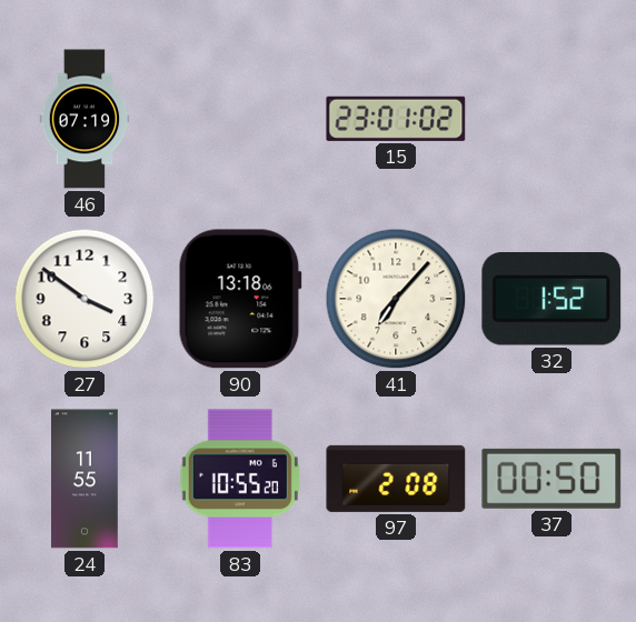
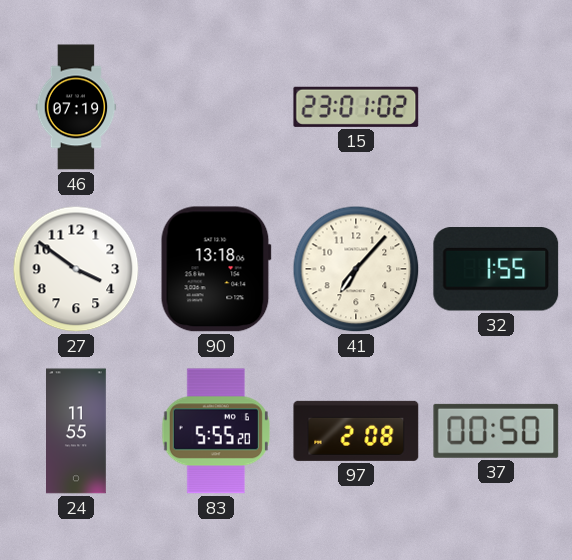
32: 1:52 -> 1:55
83: 10:55 -> 5:55
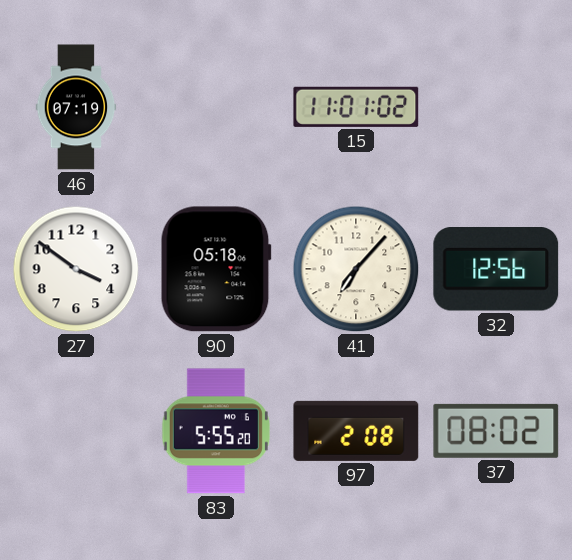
15: 23:01 -> 11:01
90: 13:18 -> 05:18
32: 1:55 -> 12:56
24: 11:55 -> none
37: 00:50 -> 08:02
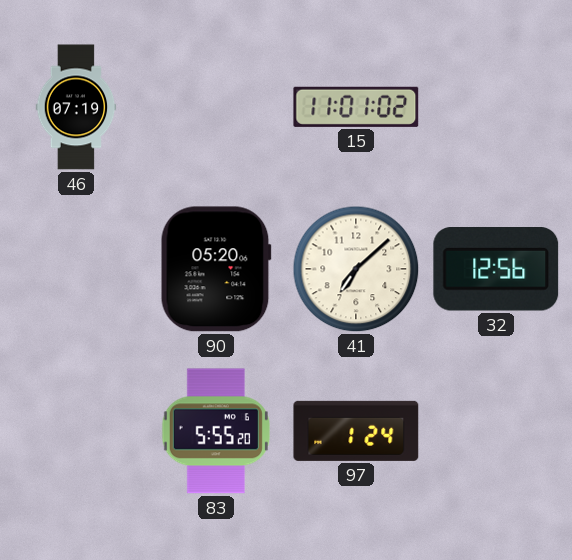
27: 3:51 -> none
90: 05:18 -> 05:20
41: 7:07 -> 7:08
97: 2:08 -> 1:24
37: 08:02 -> none
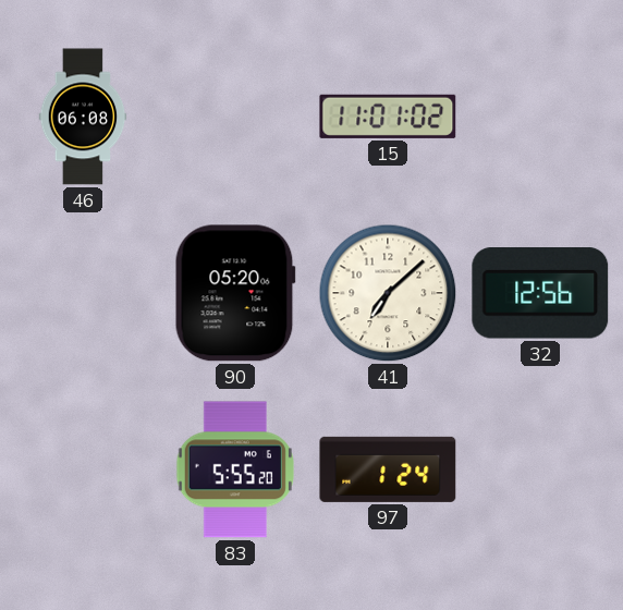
46: 07:19 -> 06:08
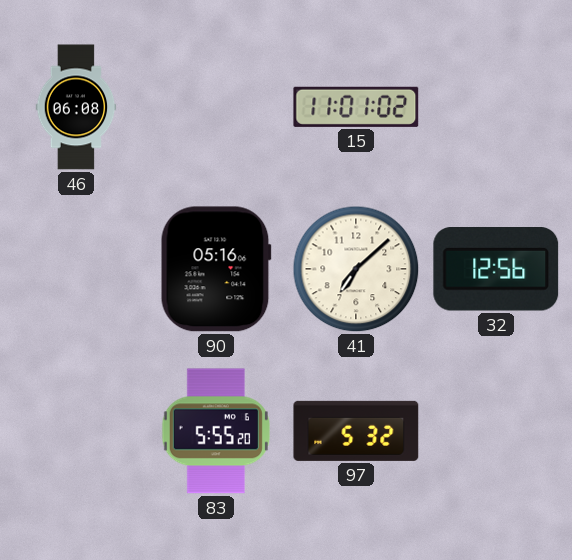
90: 05:20 -> 05:16
97: 1:24 -> 5:32
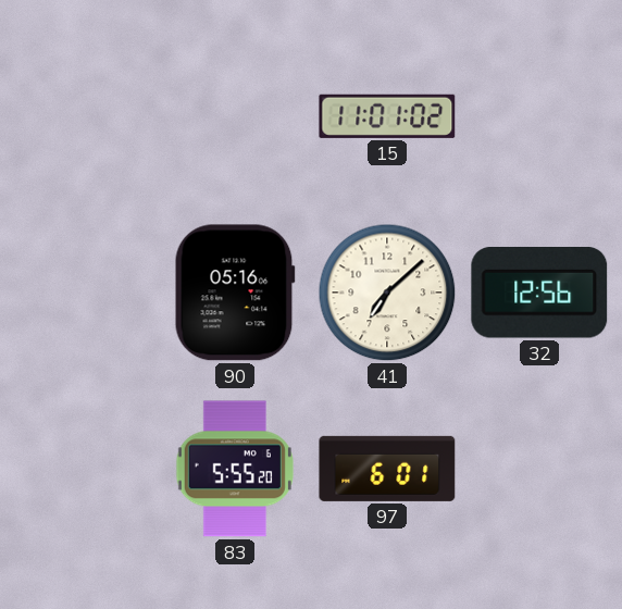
46: 06:08 -> none
97: 5:32 -> 6:01
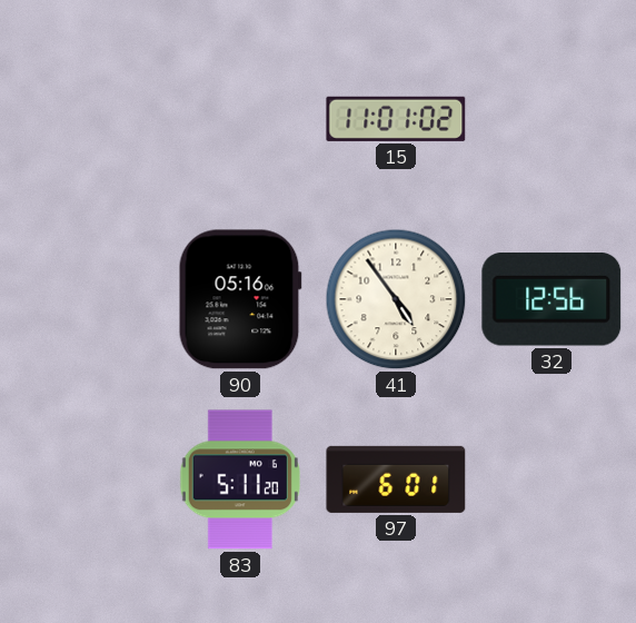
41: 7:08 -> 4:54
83: 5:55 -> 5:11
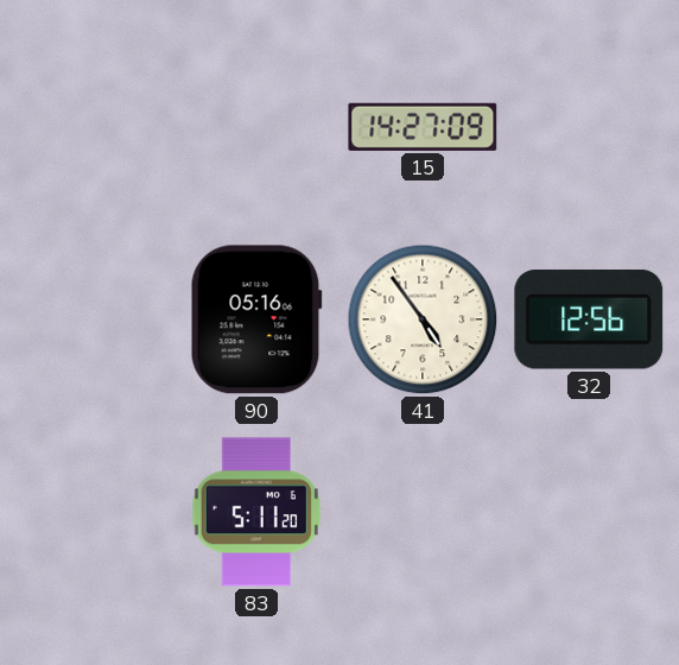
15: 11:01 -> 14:27
97: 6:01 -> none
